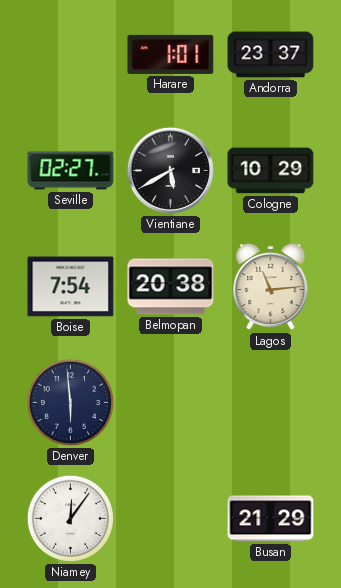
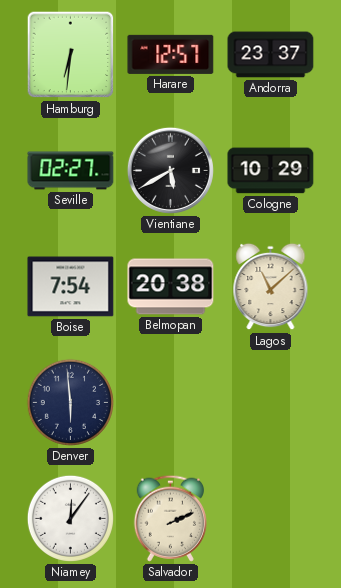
Hamburg: none -> 6:31
Harare: 1:01 -> 12:57
Lagos: 11:14 -> 11:08
Salvador: none -> 2:11
Busan: 21:29 -> none
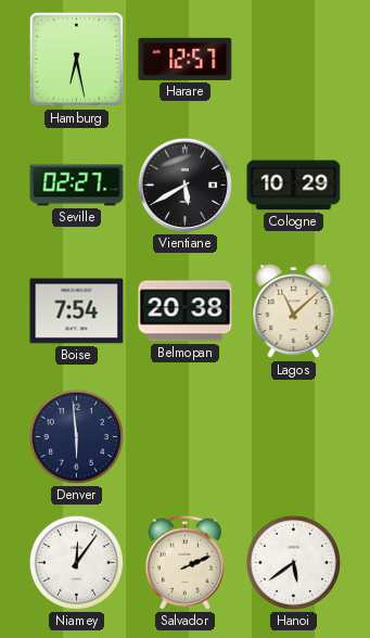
Hamburg: 6:31 -> 6:28
Andorra: 23:37 -> none
Hanoi: none -> 5:39
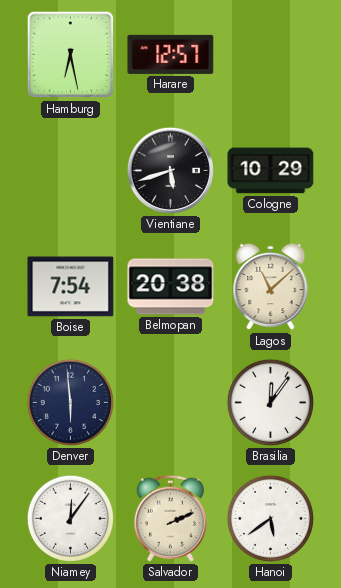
Seville: 02:27 -> none
Vientiane: 5:40 -> 5:42
Brasilia: none -> 12:06
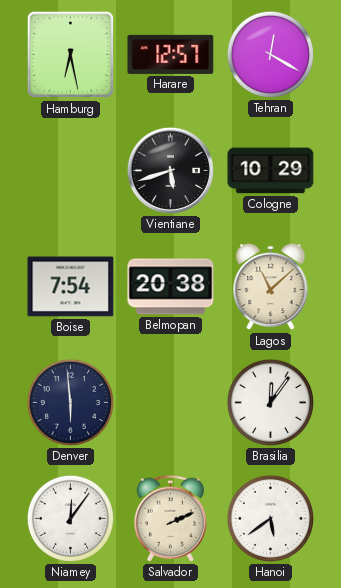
Tehran: none -> 12:20
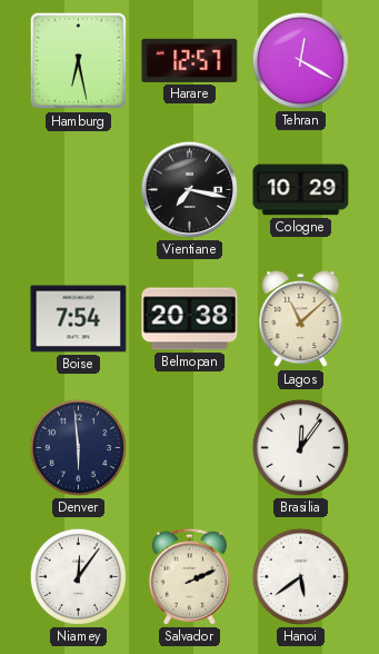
Vientiane: 5:42 -> 7:17
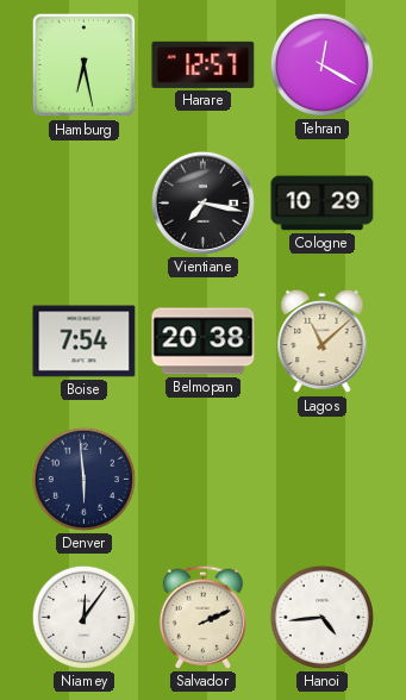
Brasilia: 12:06 -> none
Hanoi: 5:39 -> 4:44
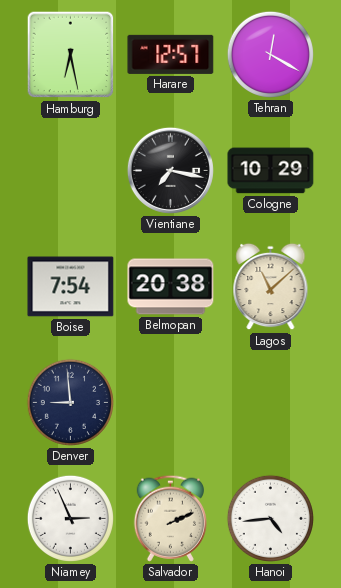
Denver: 5:59 -> 8:59
Niamey: 12:06 -> 2:56
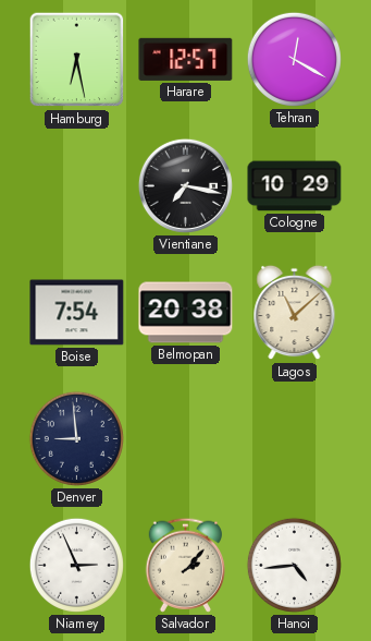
Salvador: 2:11 -> 2:07
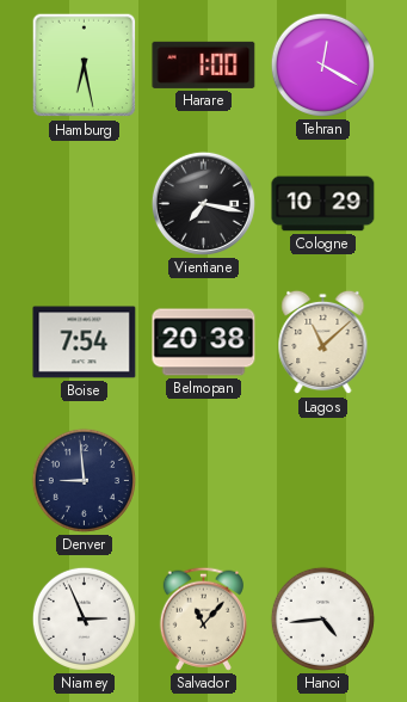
Harare: 12:57 -> 1:00
Salvador: 2:07 -> 11:07
